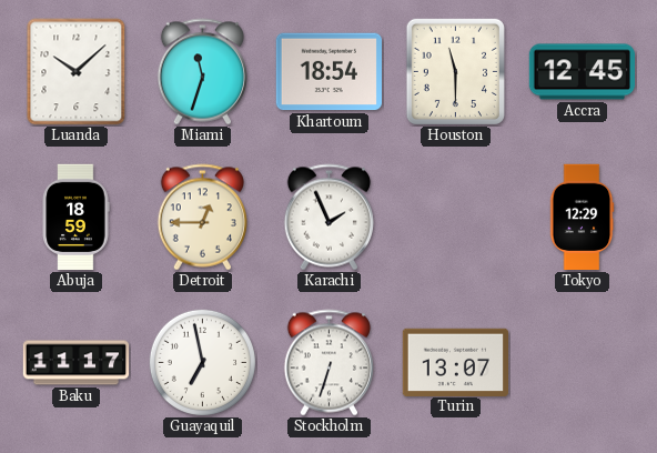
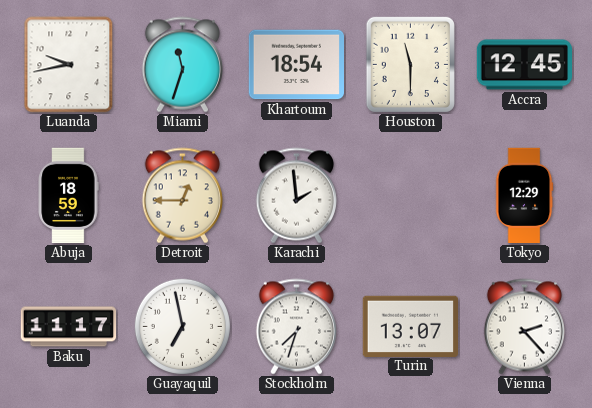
Luanda: 10:08 -> 9:43
Karachi: 1:56 -> 1:59
Stockholm: 6:33 -> 7:33
Vienna: none -> 2:23
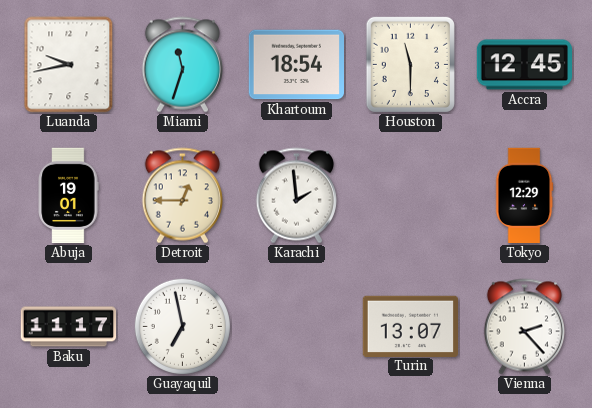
Abuja: 18:59 -> 19:01
Stockholm: 7:33 -> none
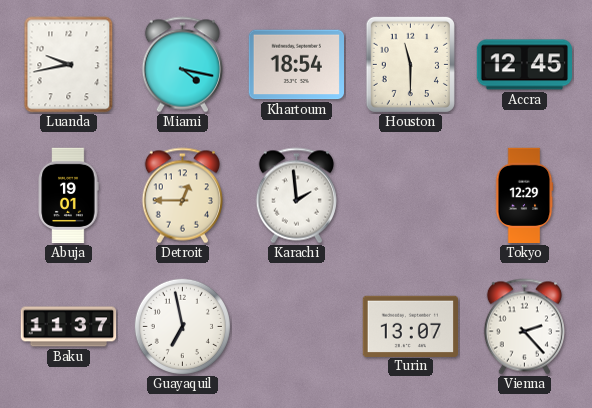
Miami: 11:33 -> 4:17
Baku: 11:17 -> 11:37
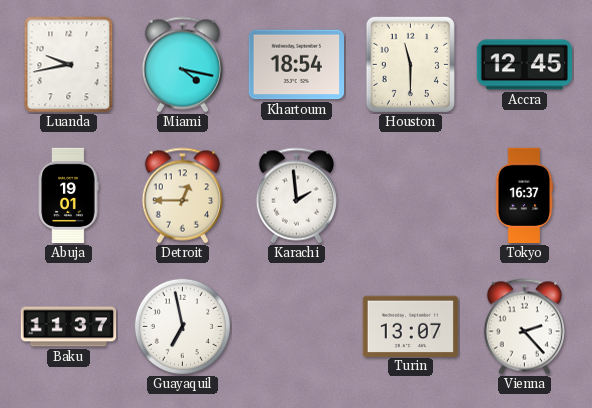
Tokyo: 12:29 -> 16:37
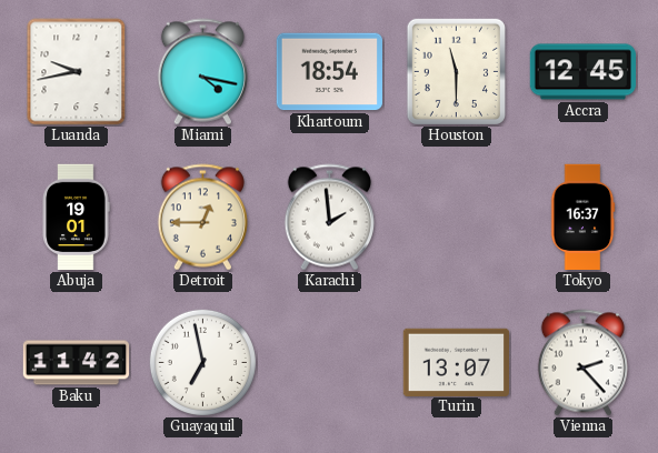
Baku: 11:37 -> 11:42
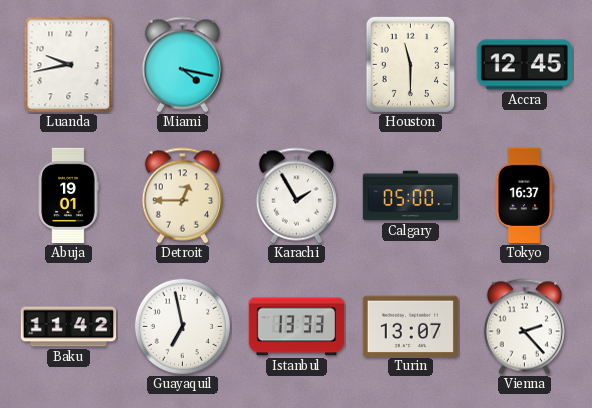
Khartoum: 18:54 -> none
Karachi: 1:59 -> 1:55
Calgary: none -> 05:00
Istanbul: none -> 13:33
